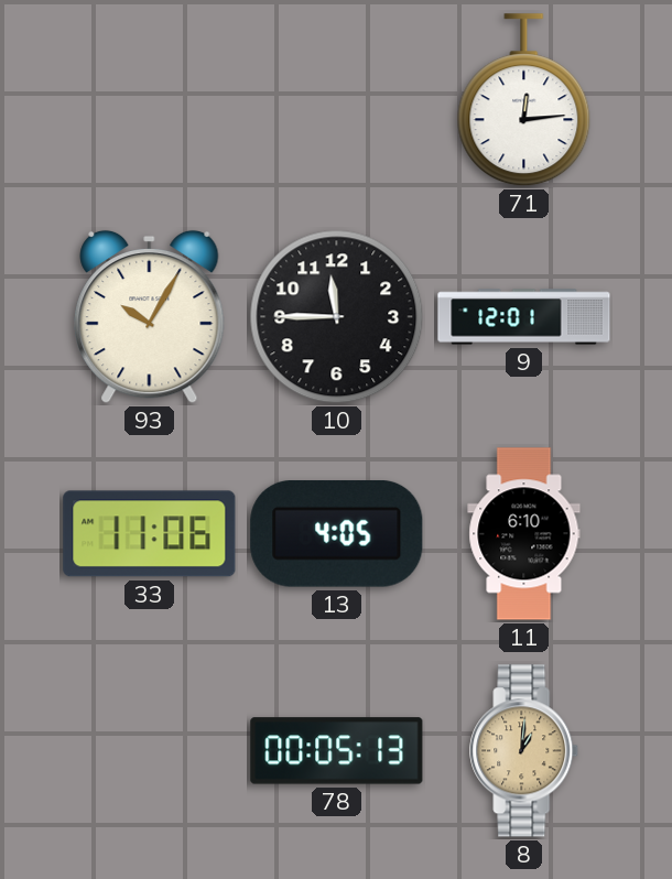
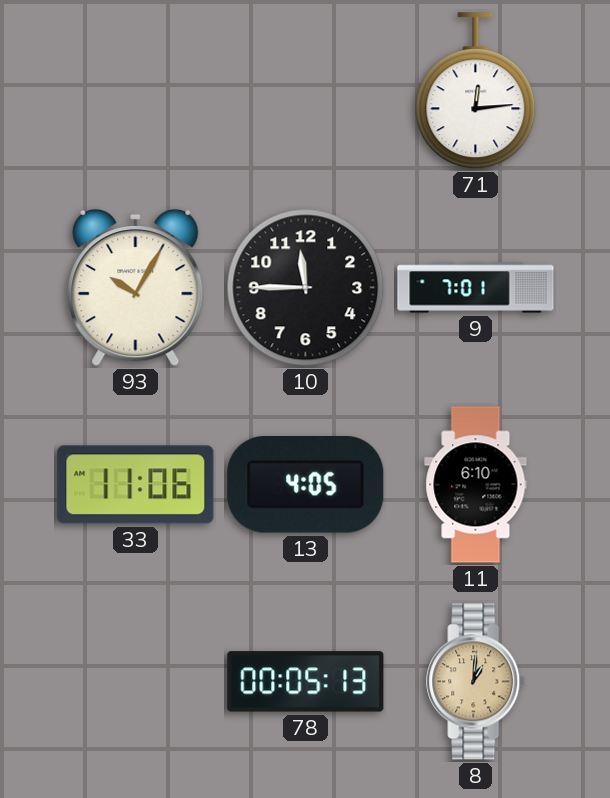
9: 12:01 -> 7:01
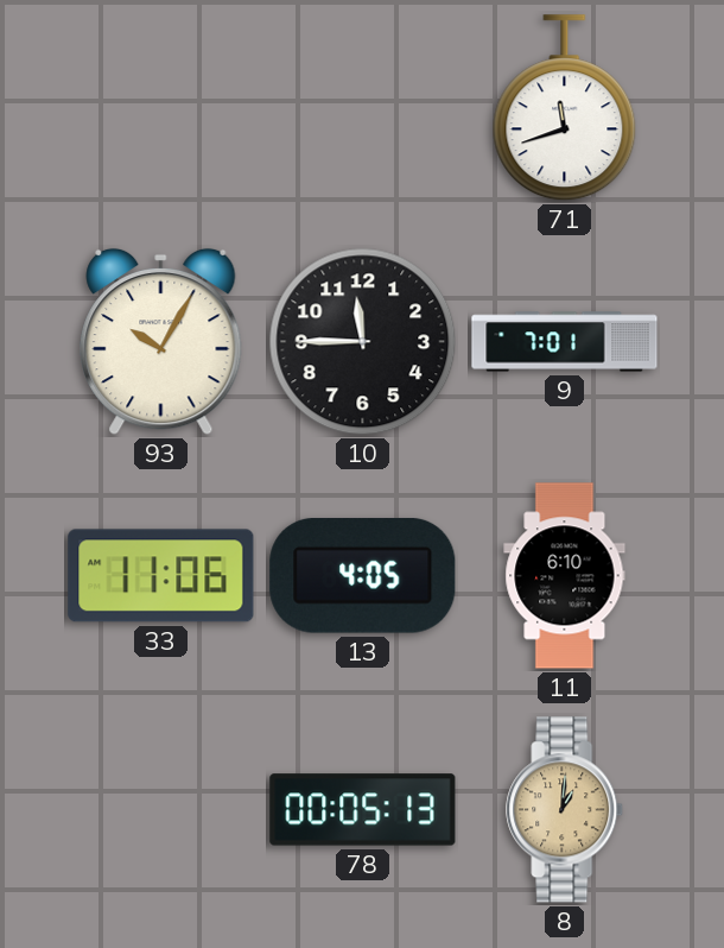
71: 12:14 -> 11:42
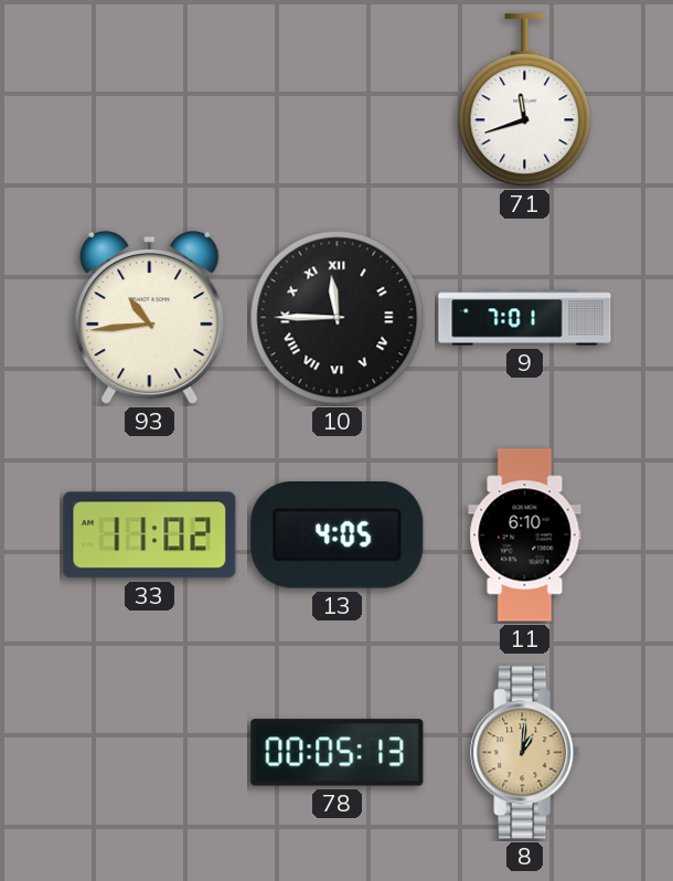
93: 10:05 -> 10:44
10 numerals: Arabic -> Roman
33: 11:06 -> 11:02
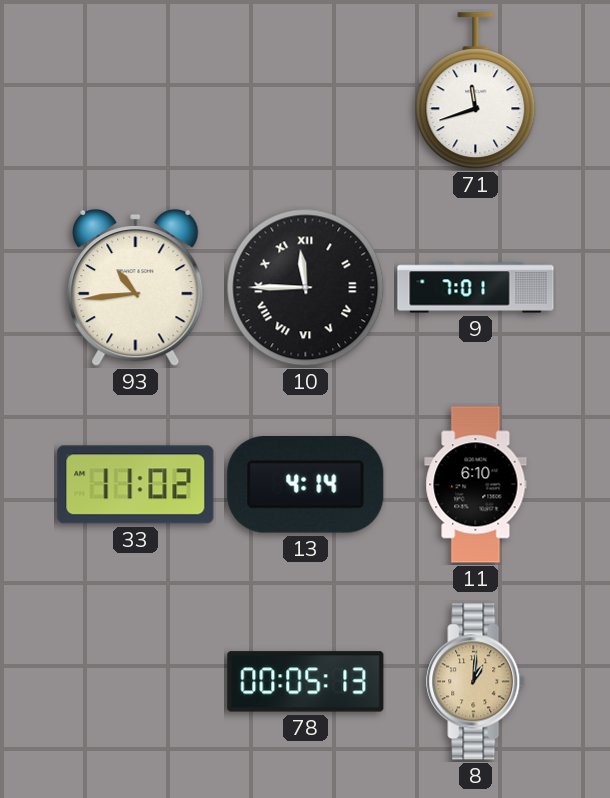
13: 4:05 -> 4:14
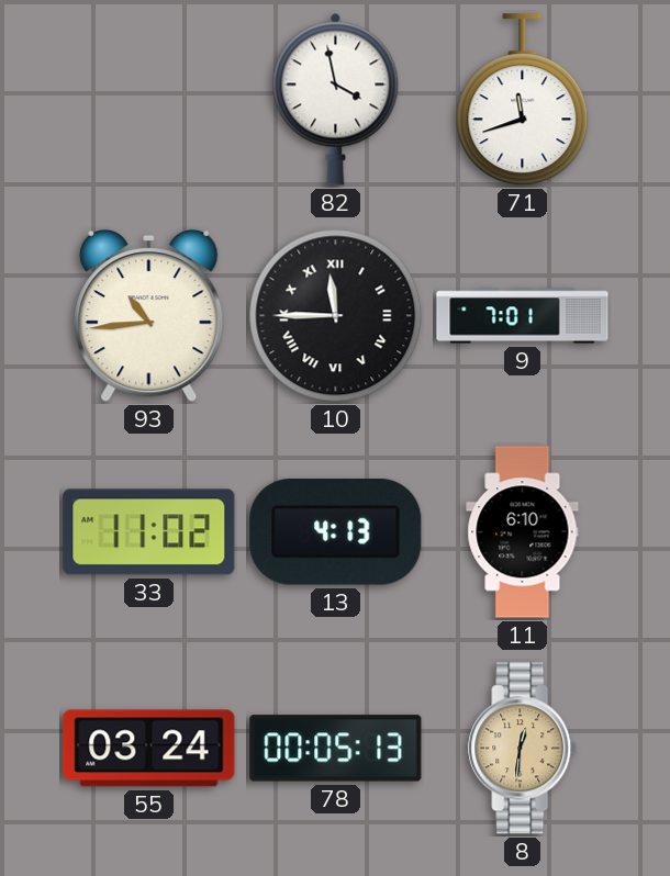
82: none -> 3:58
13: 4:14 -> 4:13
55: none -> 03:24
8: 1:01 -> 12:31
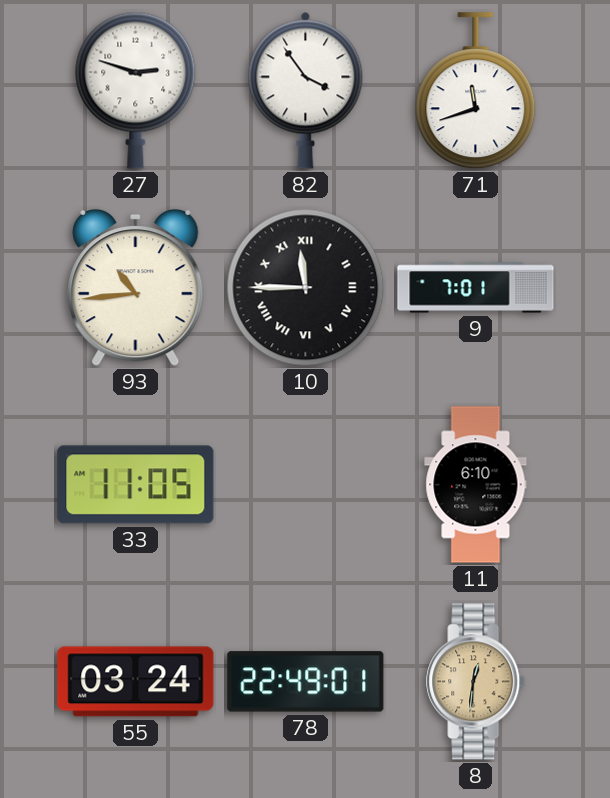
27: none -> 2:48
82: 3:58 -> 3:54
33: 11:02 -> 11:05
13: 4:13 -> none
78: 00:05 -> 22:49
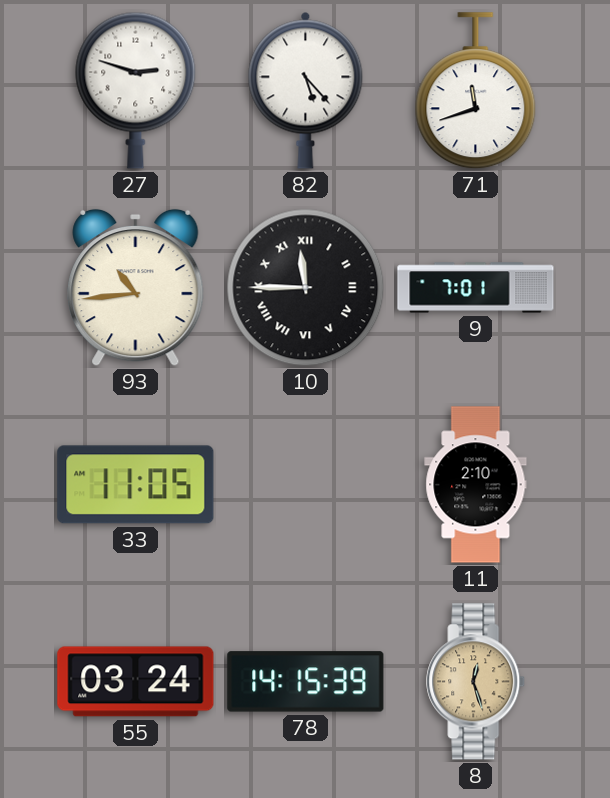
82: 3:54 -> 5:23
11: 6:10 -> 2:10
78: 22:49 -> 14:15
8: 12:31 -> 12:27
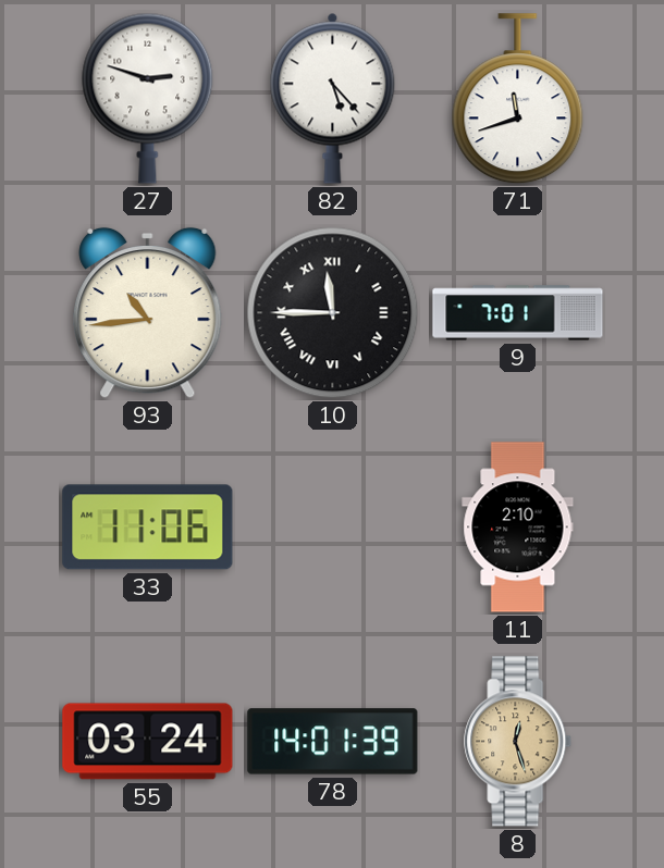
33: 11:05 -> 11:06
78: 14:15 -> 14:01
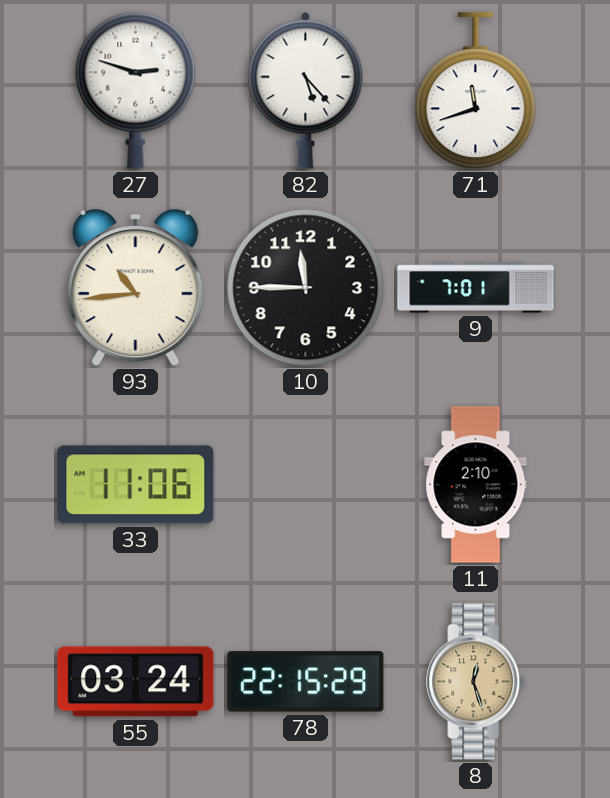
10 numerals: Roman -> Arabic
78: 14:01 -> 22:15
